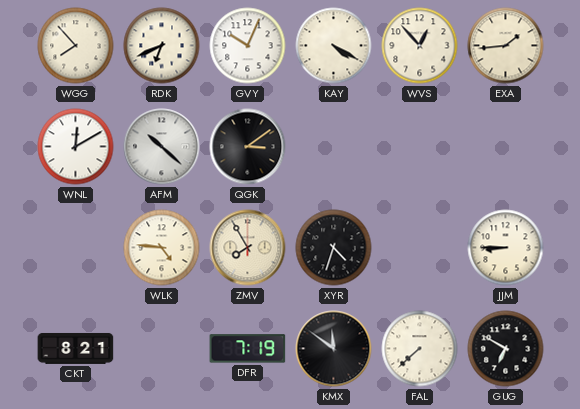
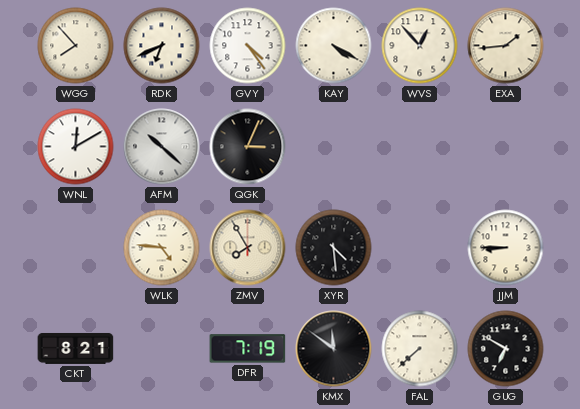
GVY: 10:04 -> 4:24
QGK: 3:09 -> 3:04
XYR: 4:33 -> 4:29
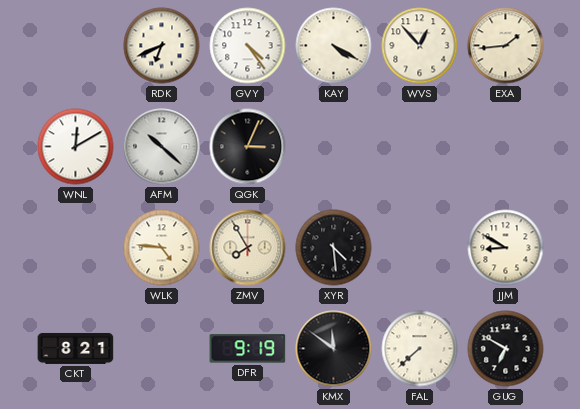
WGG: 7:53 -> none
JJM: 8:45 -> 8:50
DFR: 7:19 -> 9:19
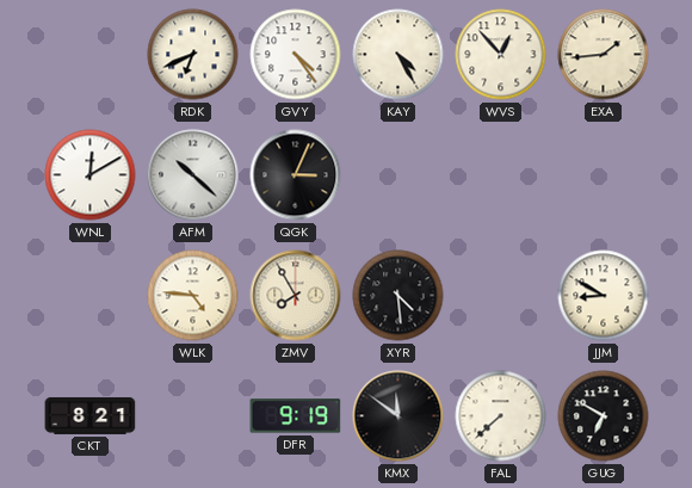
KAY: 4:20 -> 4:25
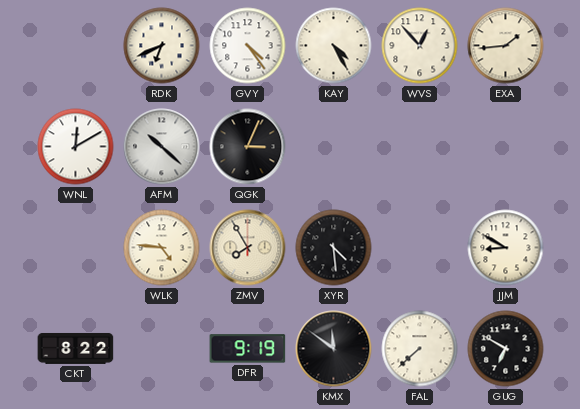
CKT: 8:21 -> 8:22
